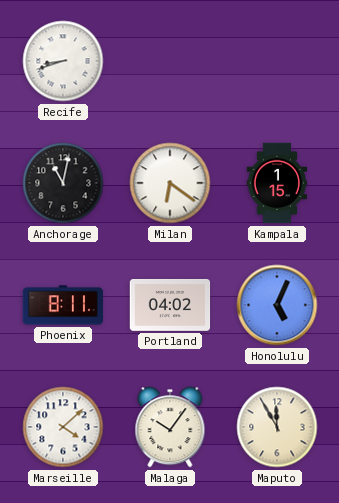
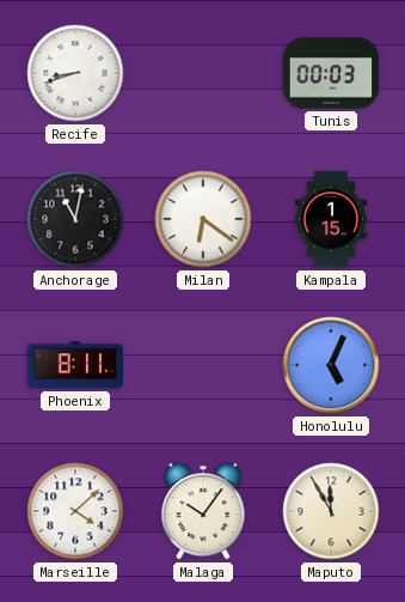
Tunis: none -> 00:03
Portland: 04:02 -> none
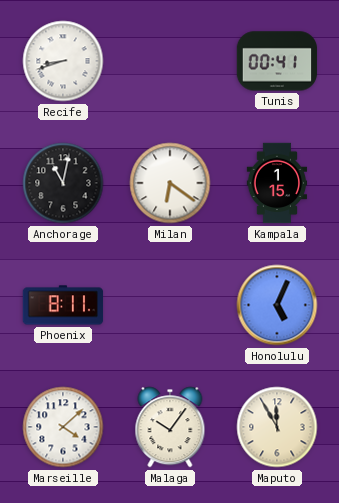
Tunis: 00:03 -> 00:41
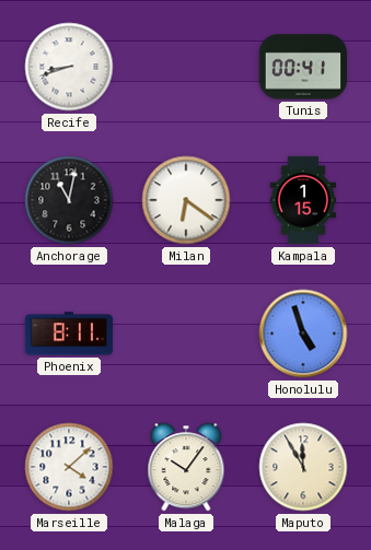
Honolulu: 5:04 -> 4:57
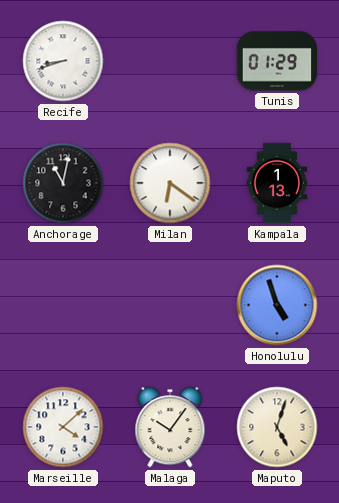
Tunis: 00:41 -> 01:29
Kampala: 1:15 -> 1:13
Phoenix: 8:11 -> none
Maputo: 11:55 -> 5:03
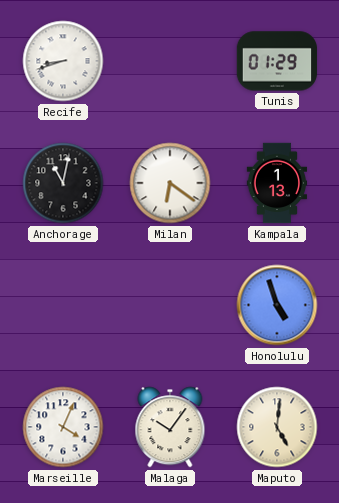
Marseille: 4:08 -> 4:04
Maputo: 5:03 -> 5:01
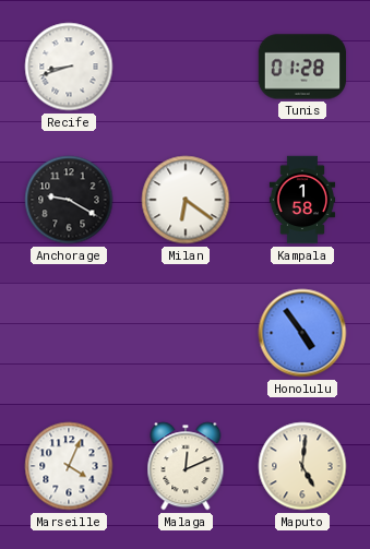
Tunis: 01:29 -> 01:28
Anchorage: 11:02 -> 9:20
Kampala: 1:13 -> 1:58
Honolulu: 4:57 -> 4:54
Malaga: 10:06 -> 12:11
